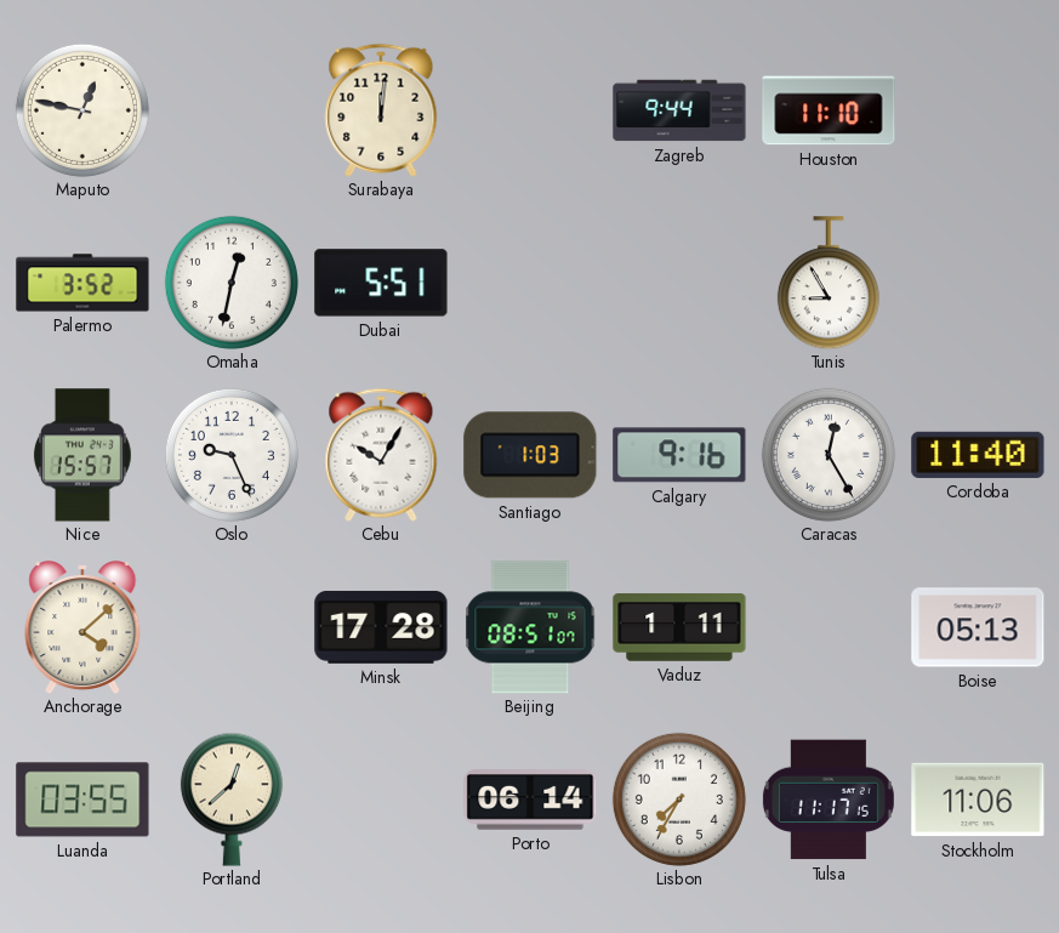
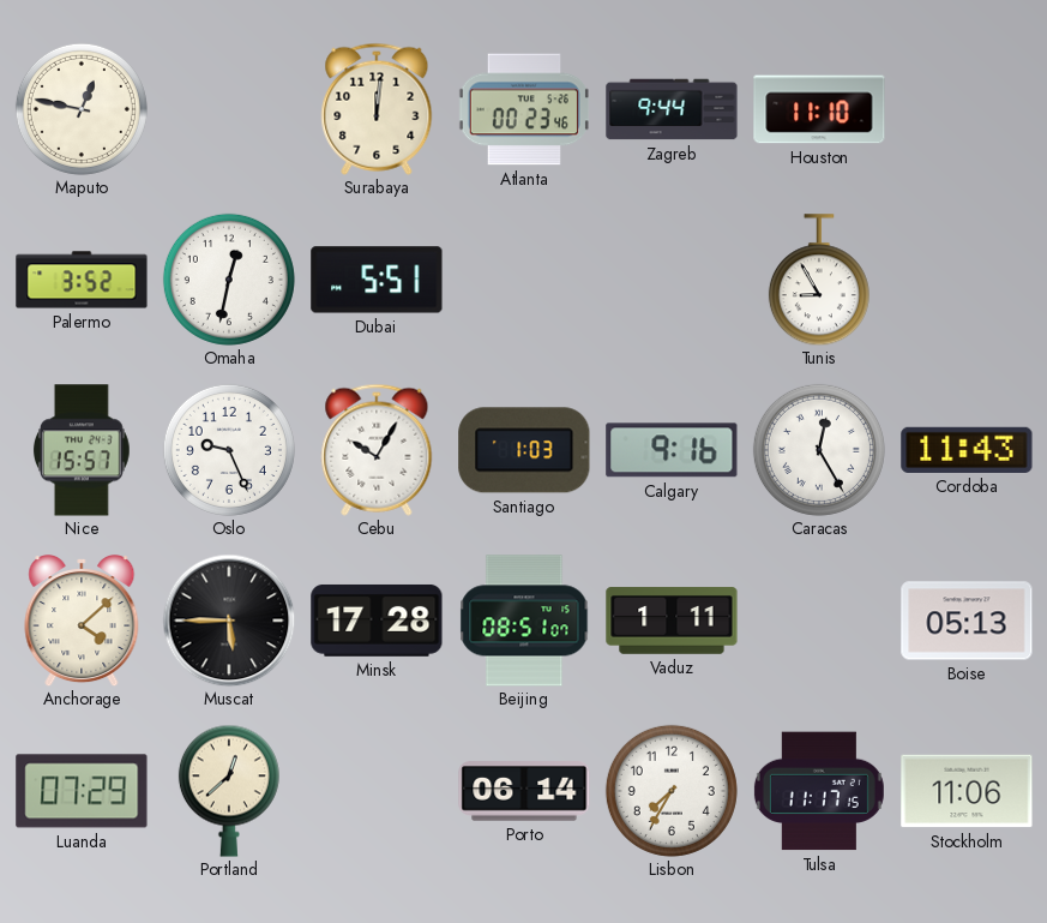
Atlanta: none -> 00:23
Cordoba: 11:40 -> 11:43
Muscat: none -> 5:45
Luanda: 03:55 -> 07:29
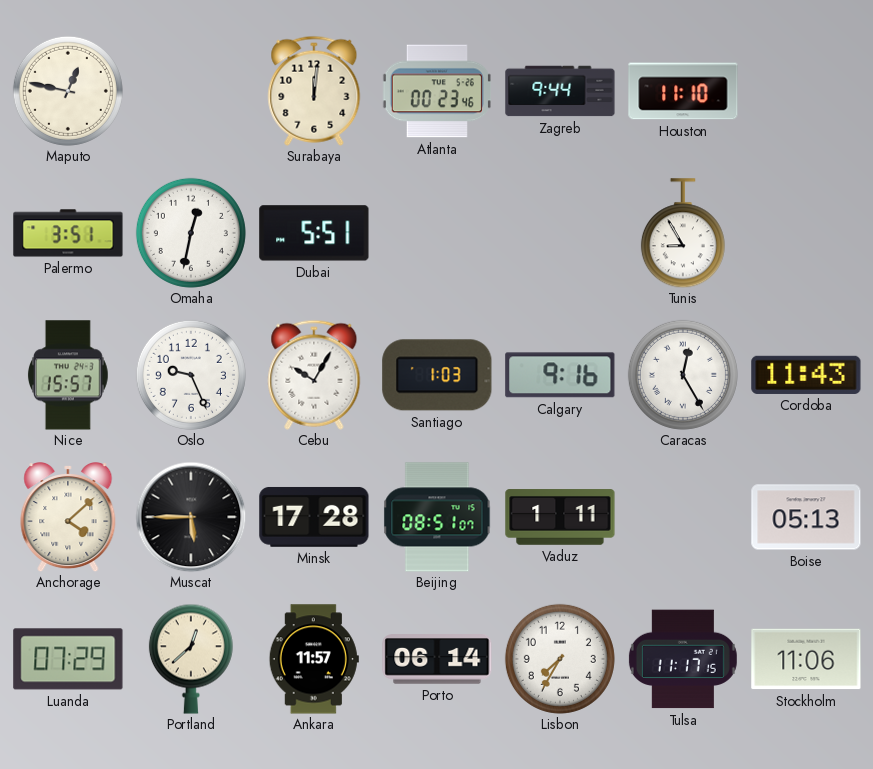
Palermo: 3:52 -> 3:51
Ankara: none -> 11:57
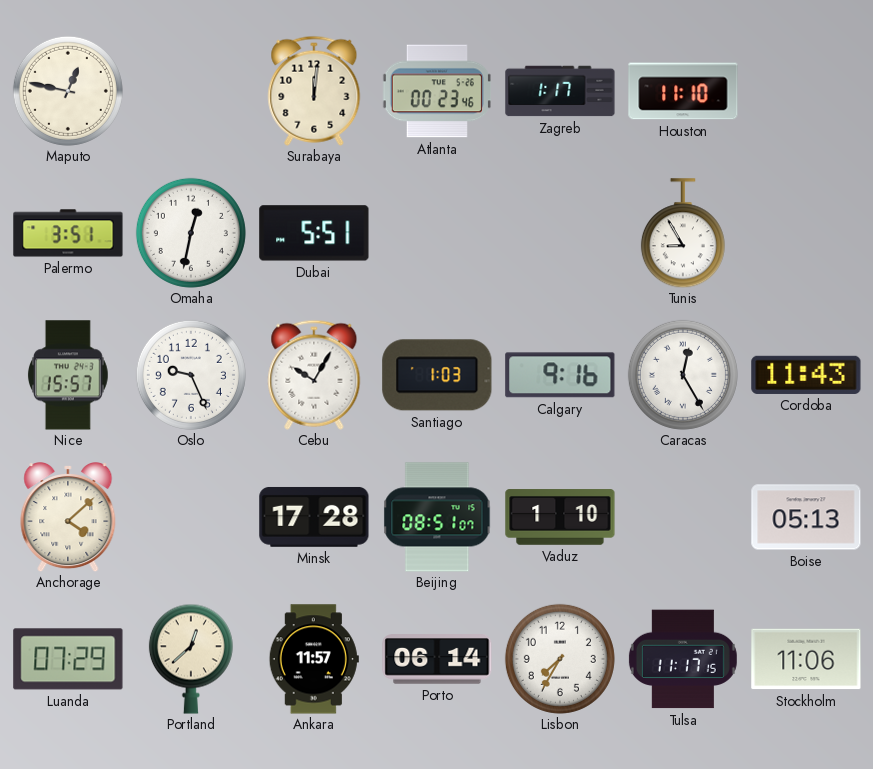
Zagreb: 9:44 -> 1:17
Muscat: 5:45 -> none
Vaduz: 1:11 -> 1:10
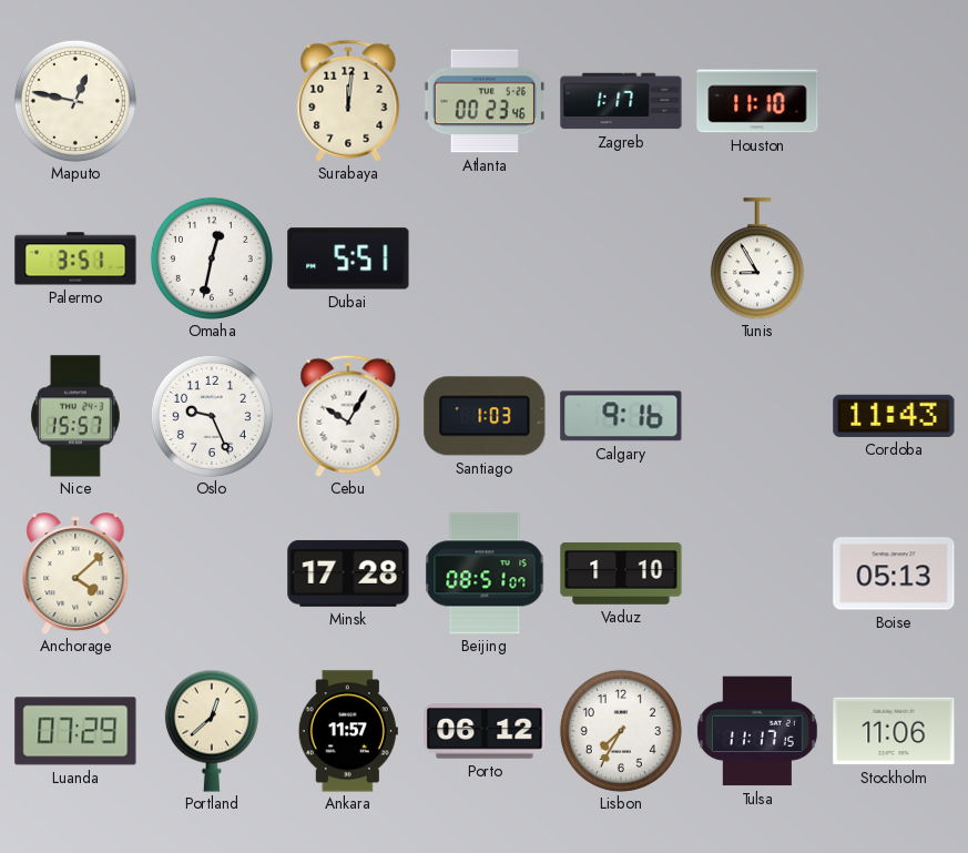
Caracas: 12:25 -> none
Porto: 06:14 -> 06:12
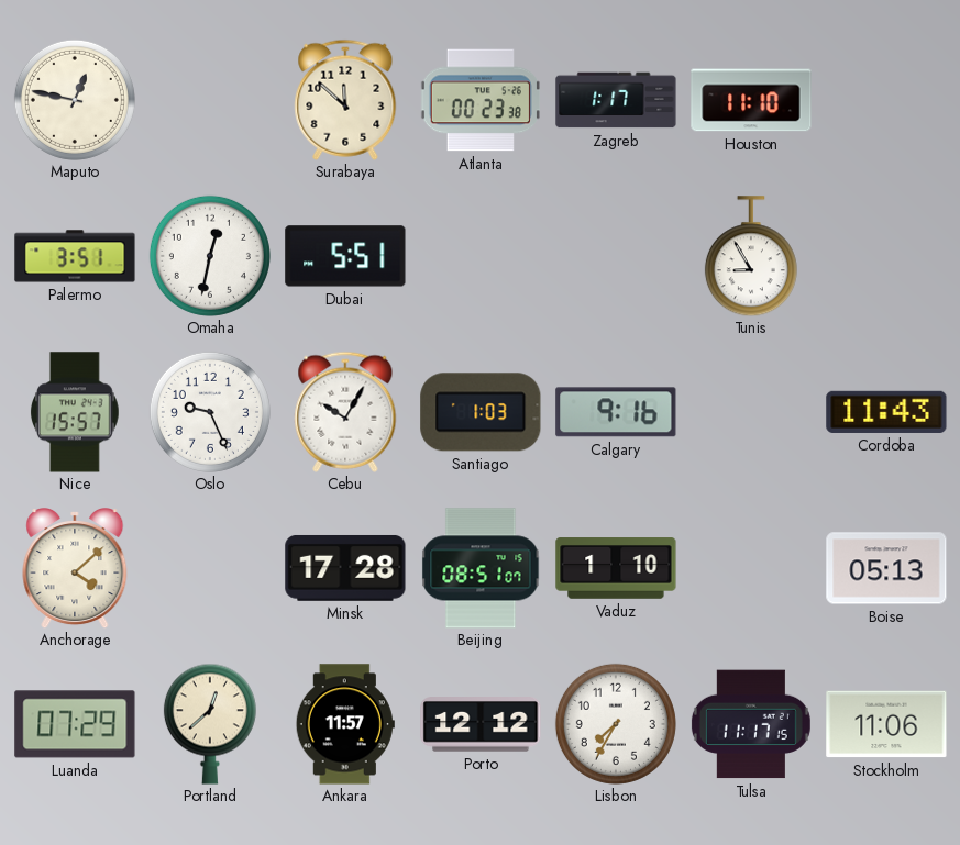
Surabaya: 12:01 -> 11:52
Atlanta: 00:23:46 -> 00:23:38
Porto: 06:12 -> 12:12
